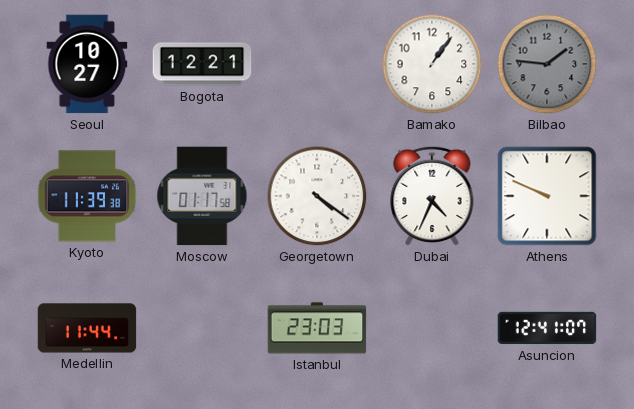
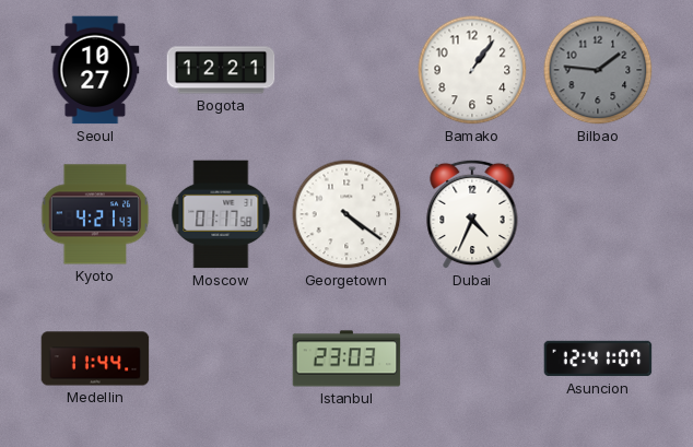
Kyoto: 11:39 -> 4:21
Athens: 9:49 -> none
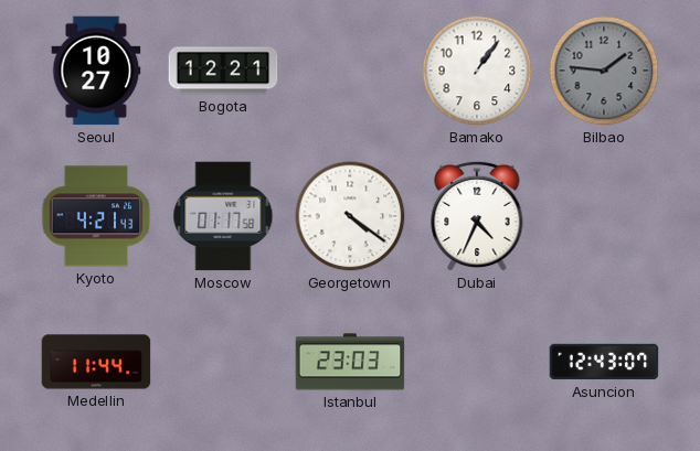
Asuncion: 12:41 -> 12:43
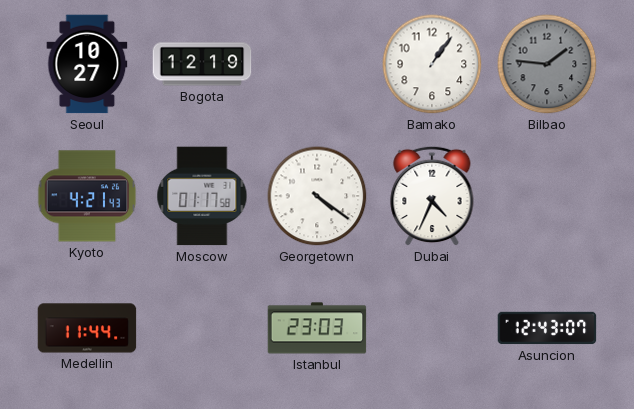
Bogota: 12:21 -> 12:19
